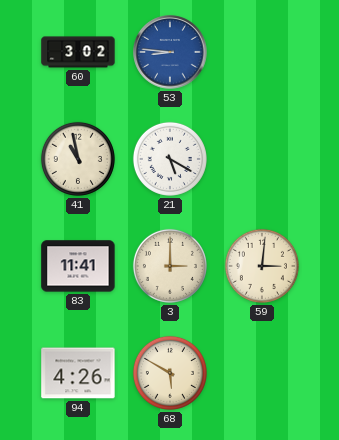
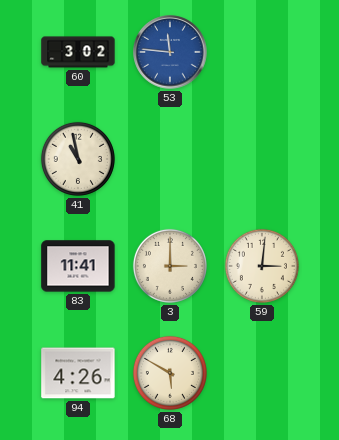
53: 8:46 -> 11:46
21: 5:20 -> none
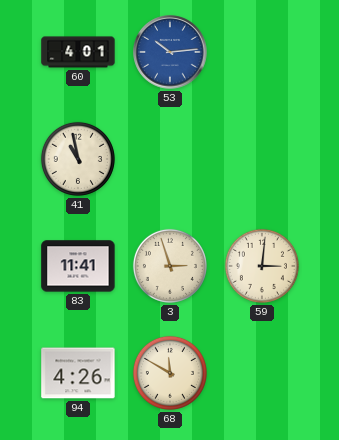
60: 3:02 -> 4:01
53: 11:46 -> 10:14
3: 3:00 -> 2:57
68: 5:50 -> 11:50
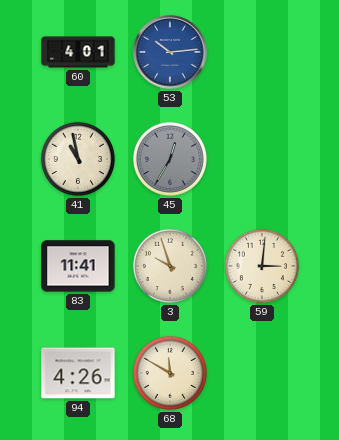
45: none -> 12:35
3: 2:57 -> 9:57
